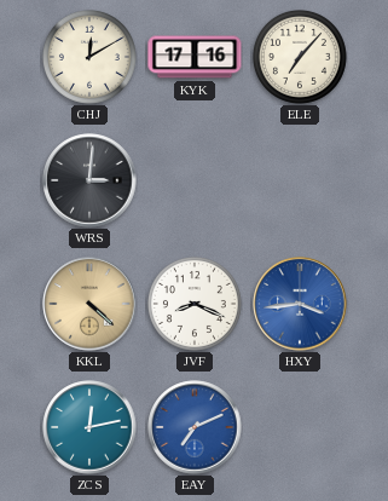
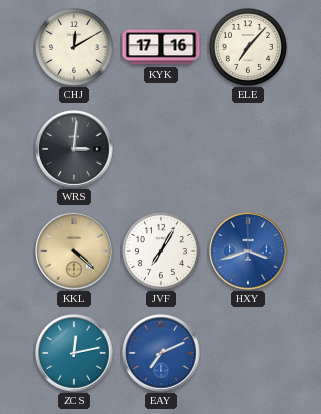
JVF: 8:19 -> 7:05
HXY: 3:44 -> 3:42
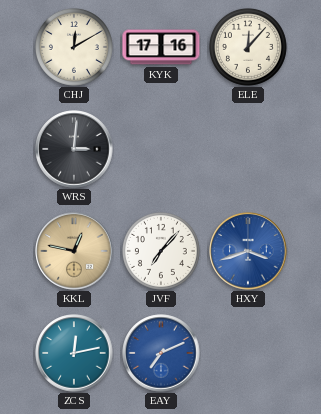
ELE: 7:07 -> 12:07
KKL: 4:22 -> 12:47
JVF: 7:05 -> 7:07
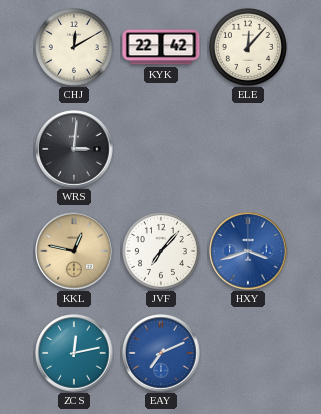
KYK: 17:16 -> 22:42
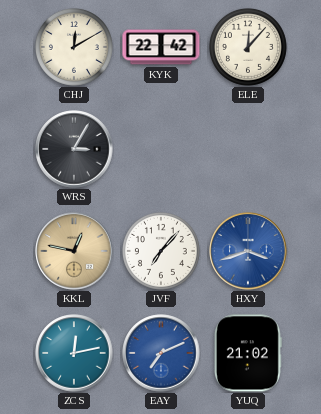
WRS: 3:01 -> 3:05
YUQ: none -> 21:02
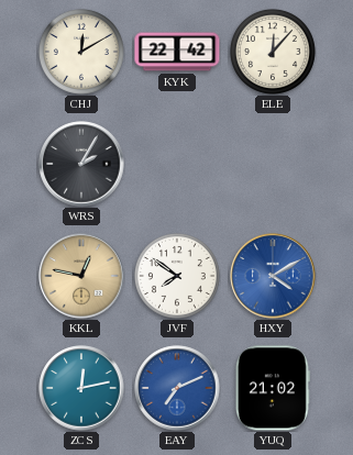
WRS: 3:05 -> 2:05
JVF: 7:07 -> 7:51
HXY: 3:42 -> 4:10
